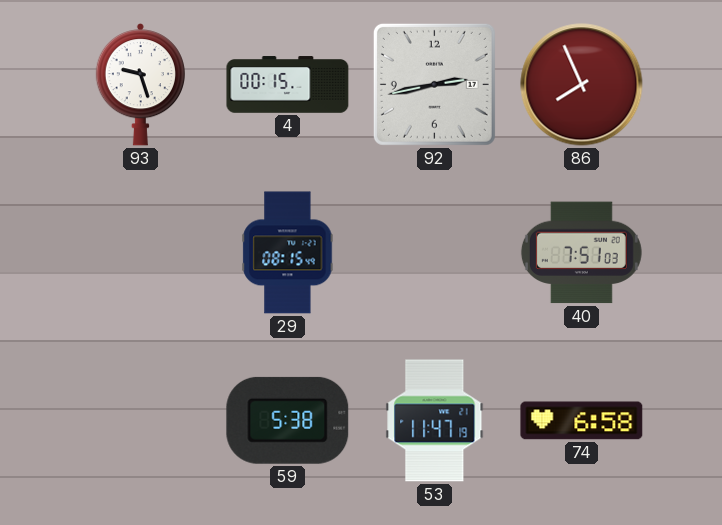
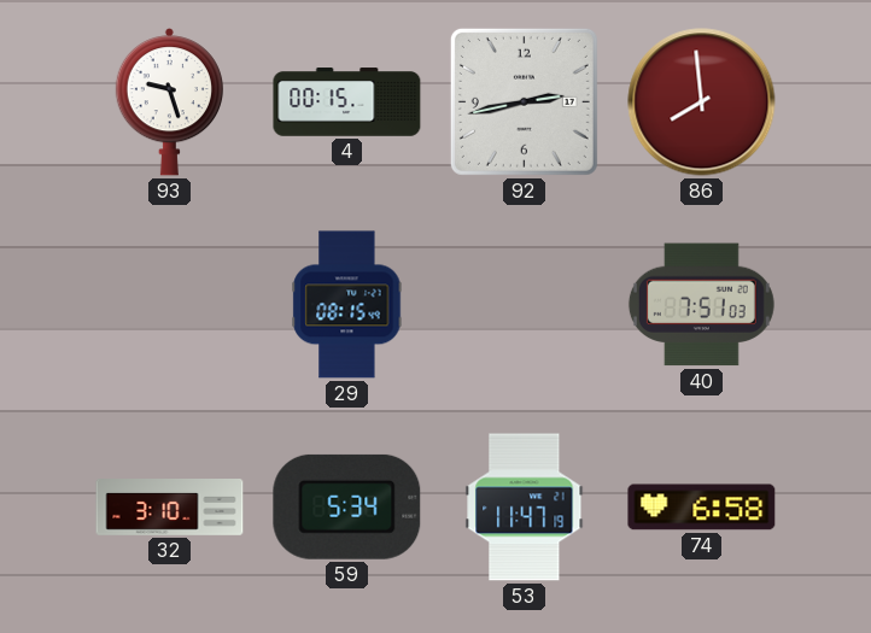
86: 7:56 -> 7:59
32: none -> 3:10
59: 5:38 -> 5:34
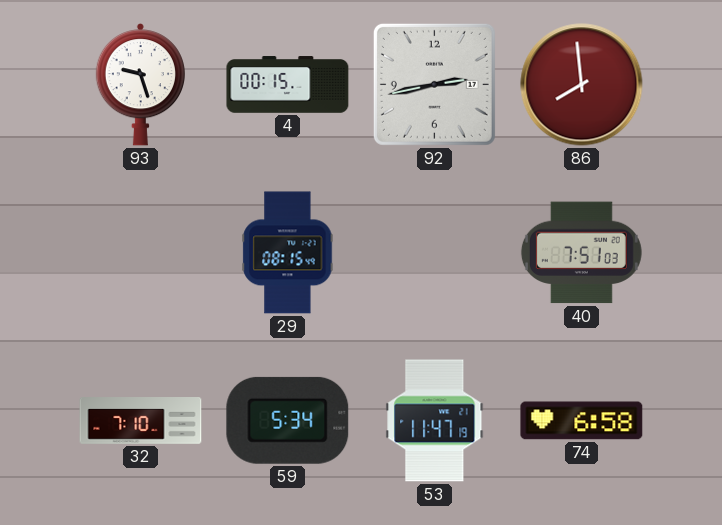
32: 3:10 -> 7:10
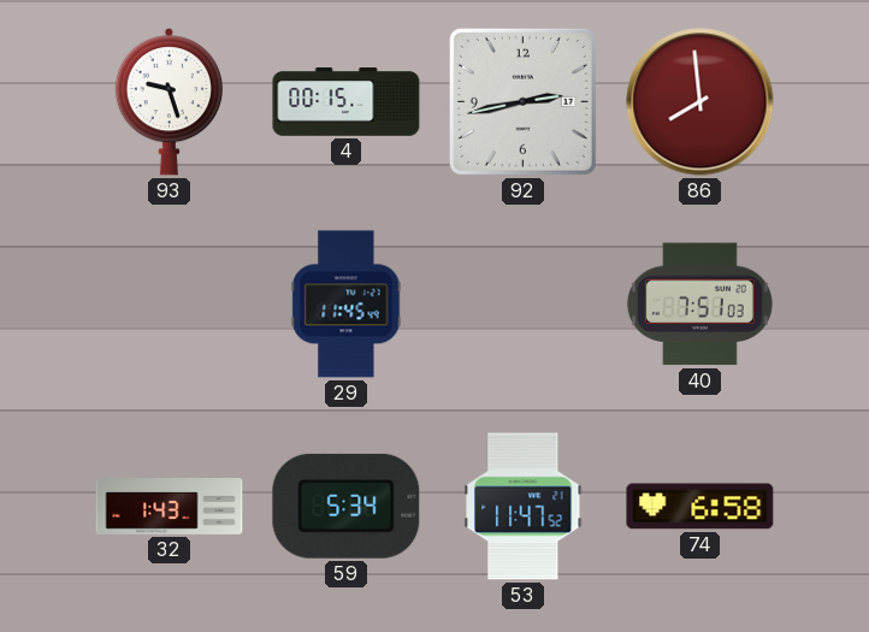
29: 08:15 -> 11:45
32: 7:10 -> 1:43
53: 11:47:19 -> 11:47:52
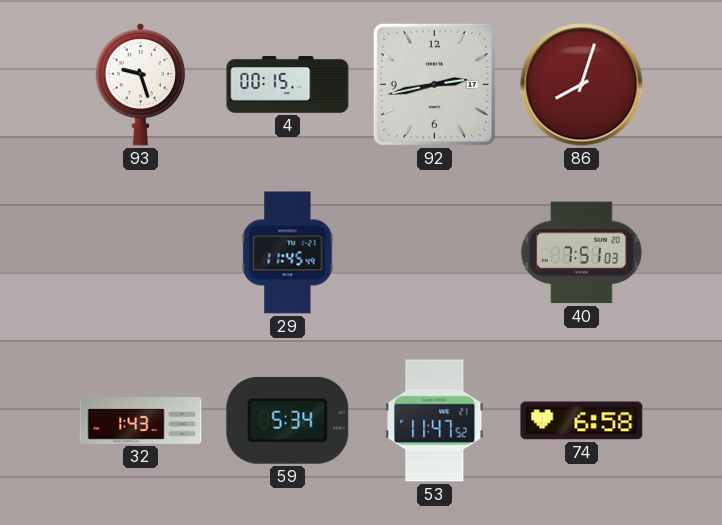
86: 7:59 -> 8:03
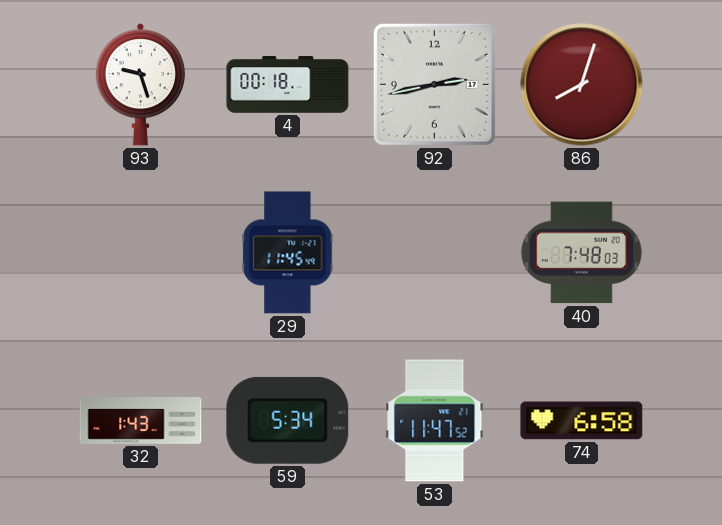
4: 00:15 -> 00:18
40: 7:51 -> 7:48
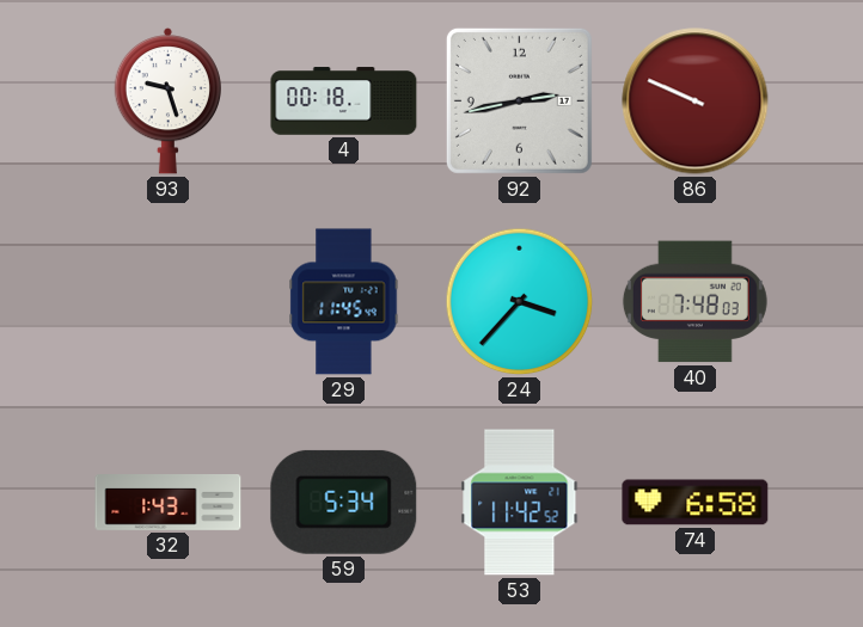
86: 8:03 -> 9:49
24: none -> 3:37
53: 11:47 -> 11:42
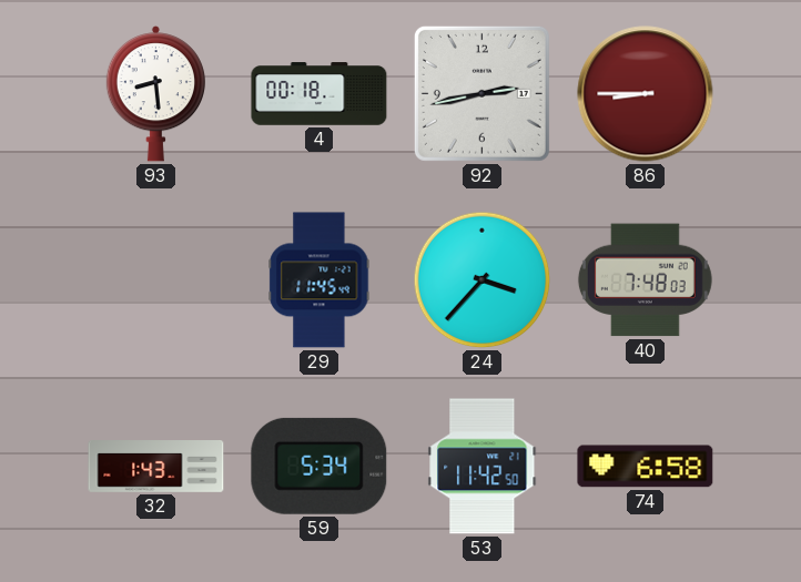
93: 9:27 -> 8:29
86: 9:49 -> 8:45
53: 11:42:52 -> 11:42:50
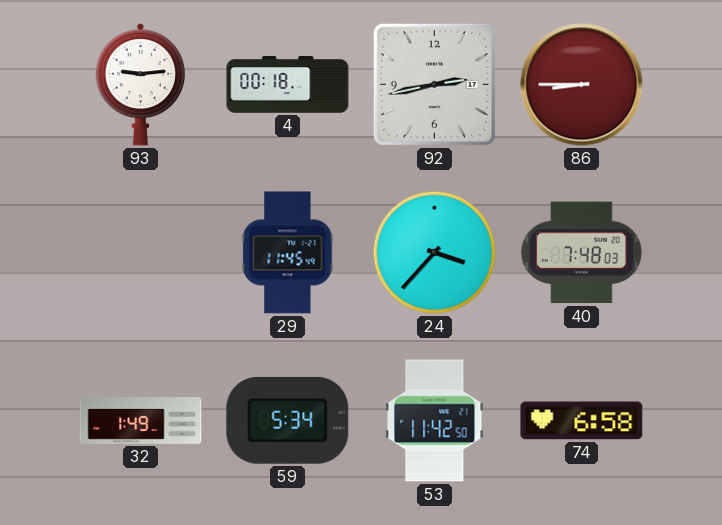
93: 8:29 -> 9:14
32: 1:43 -> 1:49
